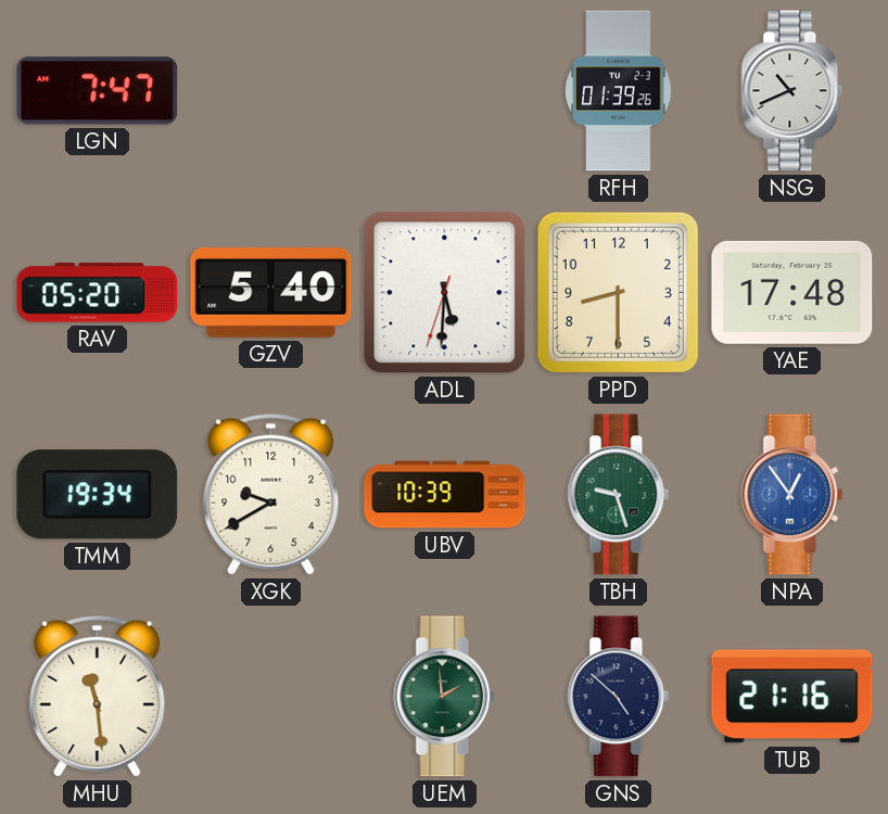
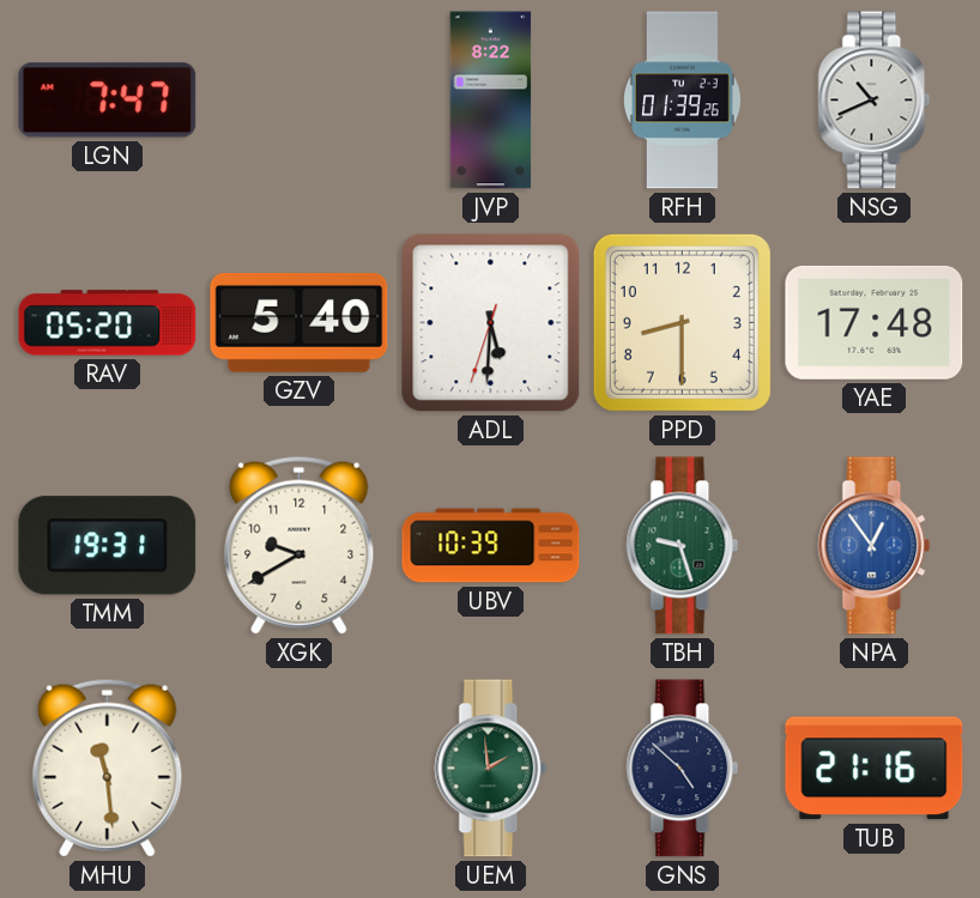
JVP: none -> 8:22
TMM: 19:34 -> 19:31
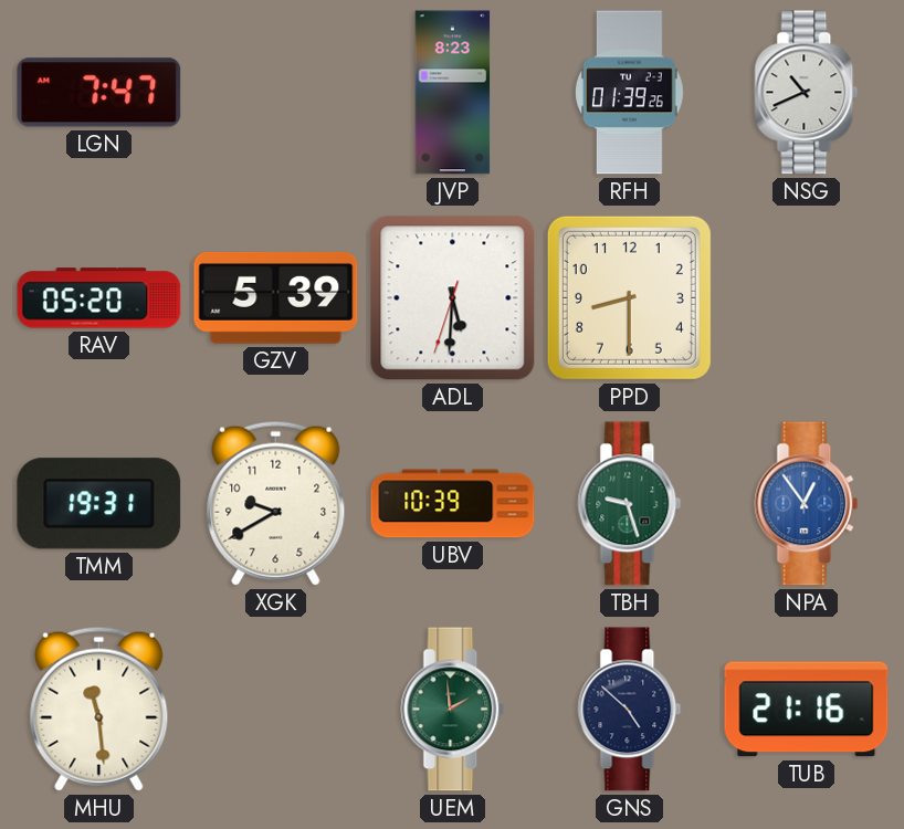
JVP: 8:22 -> 8:23
GZV: 5:40 -> 5:39
YAE: 17:48 -> none
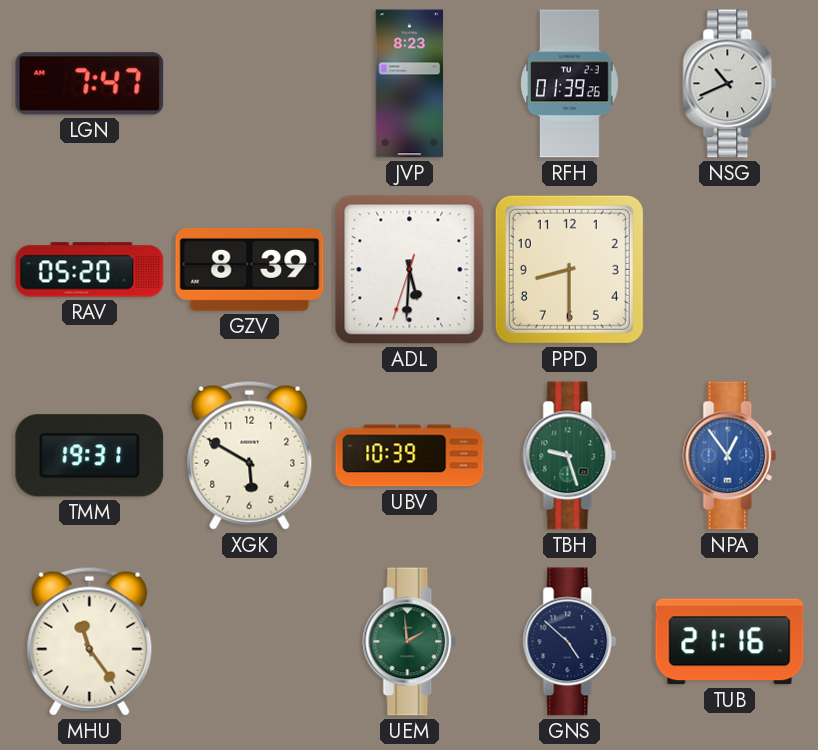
GZV: 5:39 -> 8:39
XGK: 9:40 -> 5:50
MHU: 11:29 -> 11:24
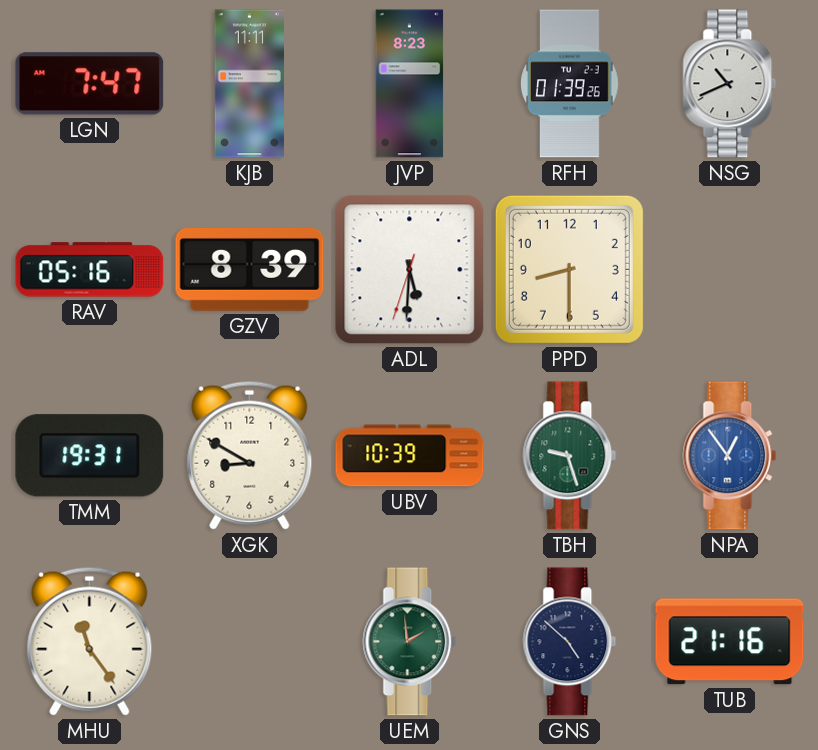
KJB: none -> 11:11
RAV: 05:20 -> 05:16
XGK: 5:50 -> 8:50
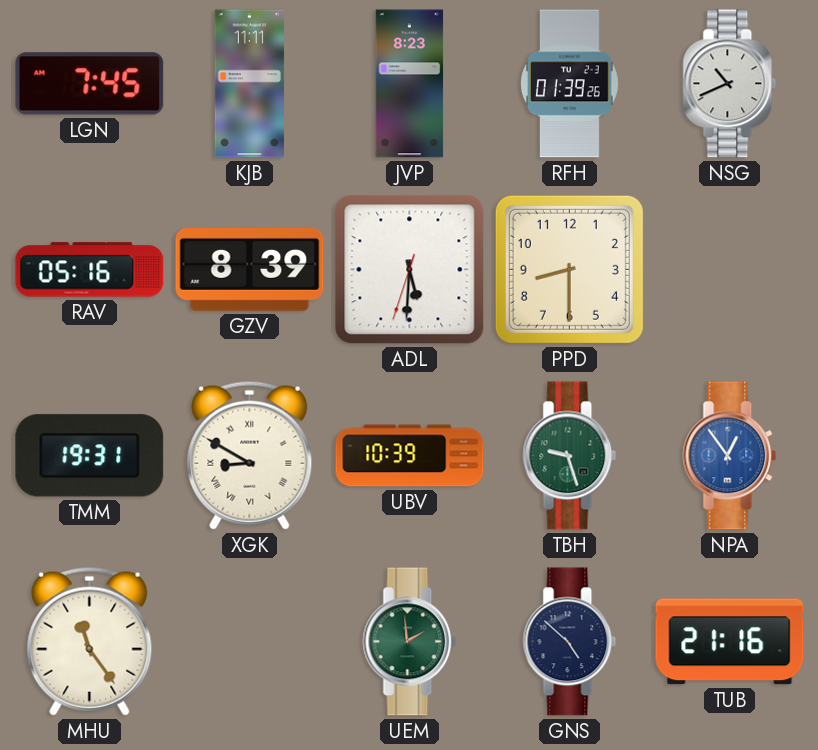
LGN: 7:47 -> 7:45
XGK numerals: Arabic -> Roman
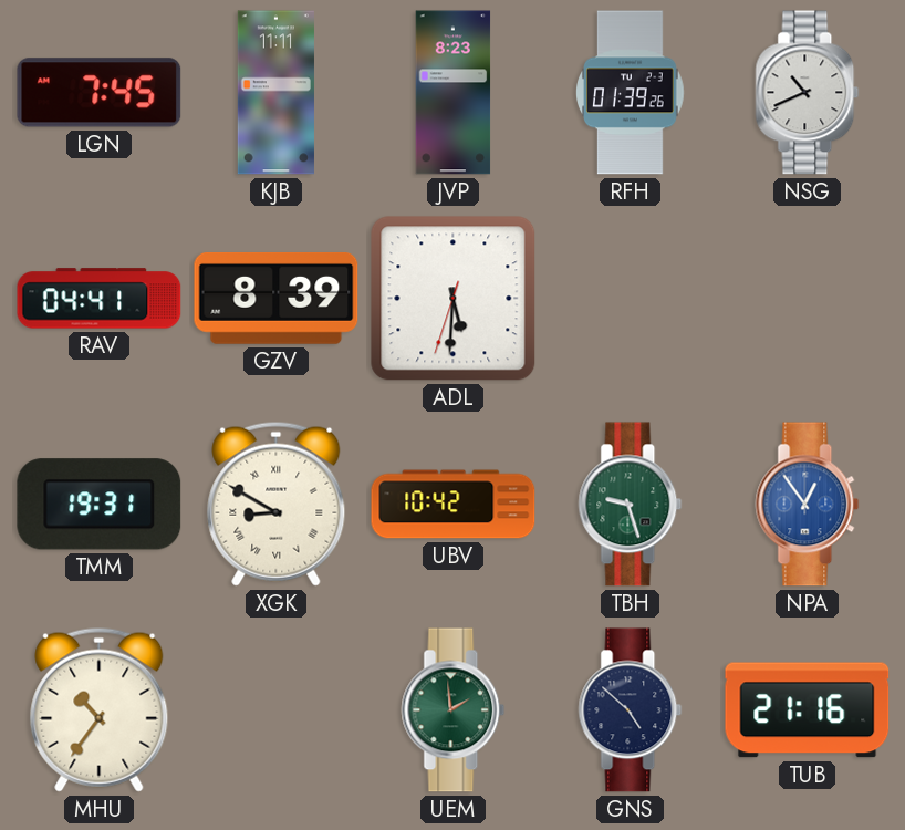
RAV: 05:16 -> 04:41
PPD: 8:30 -> none
UBV: 10:39 -> 10:42
MHU: 11:24 -> 10:36
